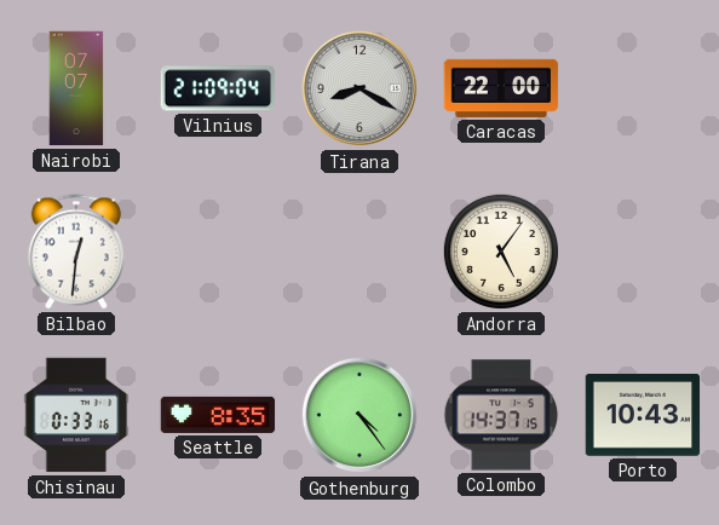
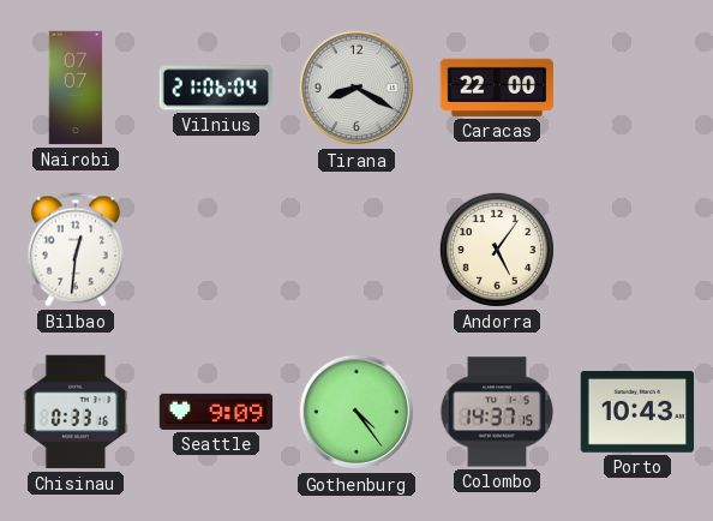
Vilnius: 21:09 -> 21:06
Seattle: 8:35 -> 9:09
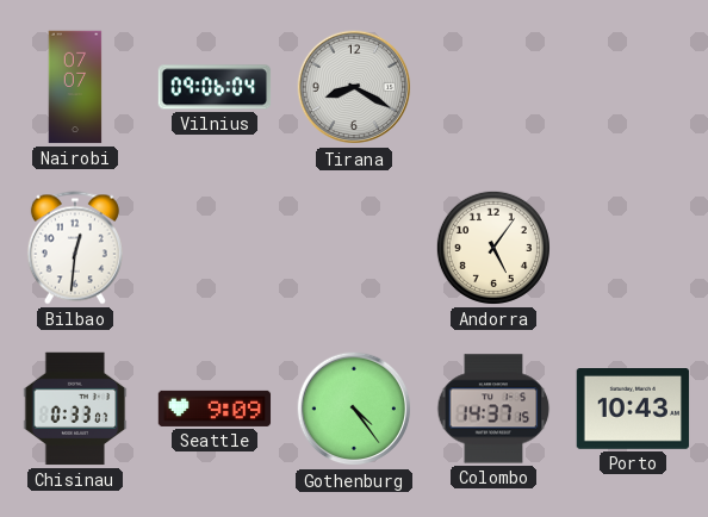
Vilnius: 21:06 -> 09:06
Caracas: 22:00 -> none
Chisinau: 0:33:16 -> 0:33:07
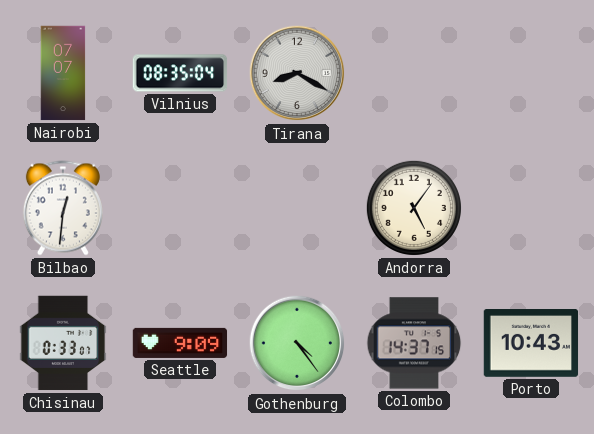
Vilnius: 09:06 -> 08:35
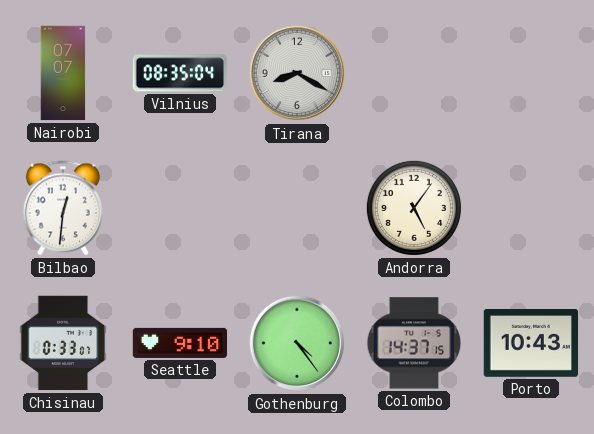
Seattle: 9:09 -> 9:10
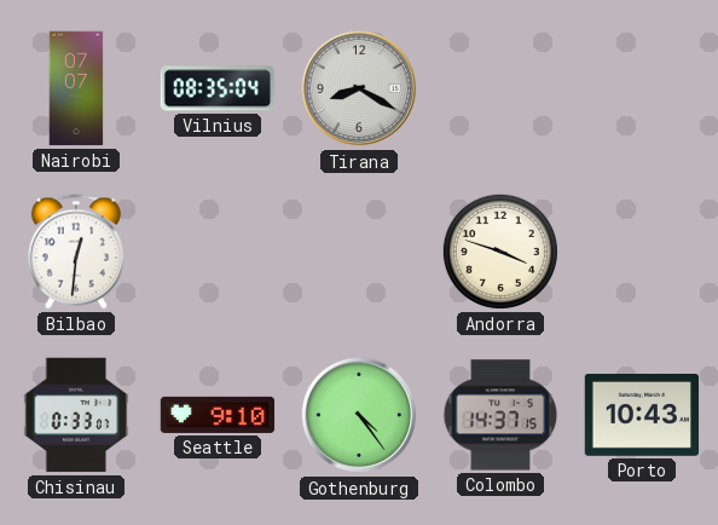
Andorra: 5:06 -> 3:48
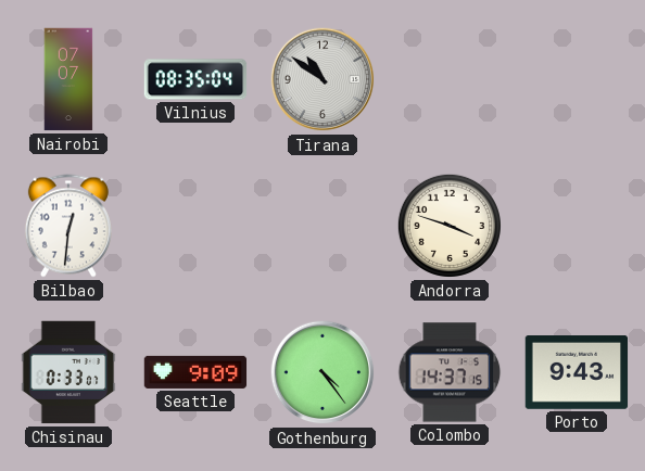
Tirana: 8:20 -> 10:51
Seattle: 9:10 -> 9:09
Porto: 10:43 -> 9:43
